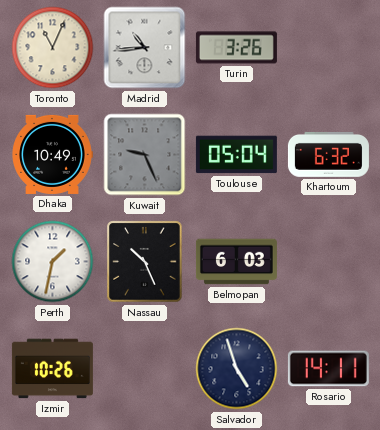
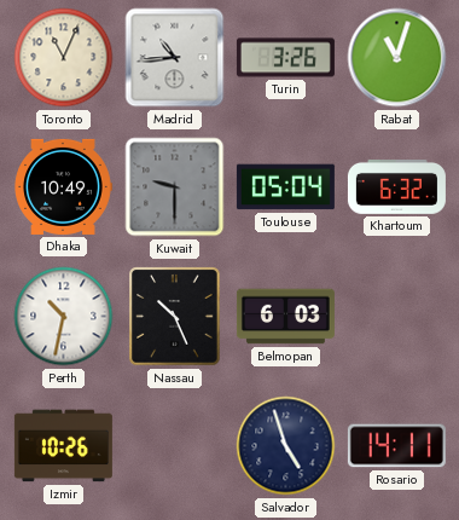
Rabat: none -> 11:03
Kuwait: 9:26 -> 9:30
Perth: 1:32 -> 10:32
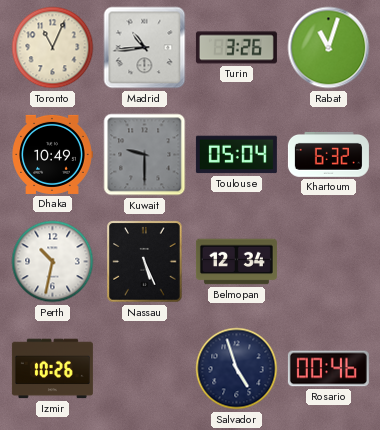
Nassau: 10:26 -> 5:26
Belmopan: 6:03 -> 12:34
Rosario: 14:11 -> 00:46
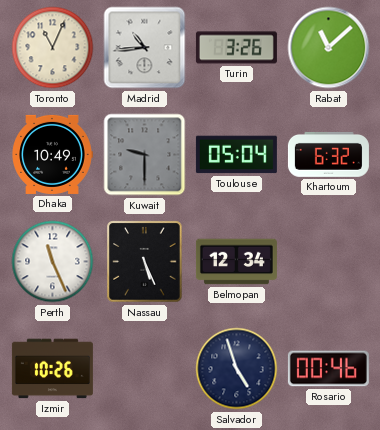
Rabat: 11:03 -> 11:08
Perth: 10:32 -> 11:26
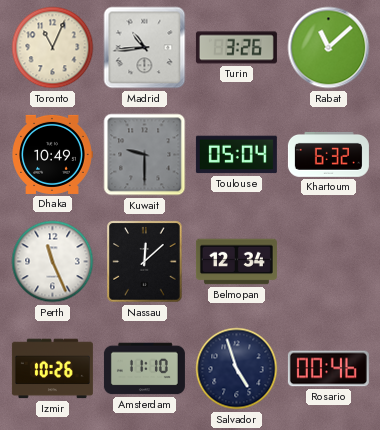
Nassau: 5:26 -> 12:08
Amsterdam: none -> 11:10
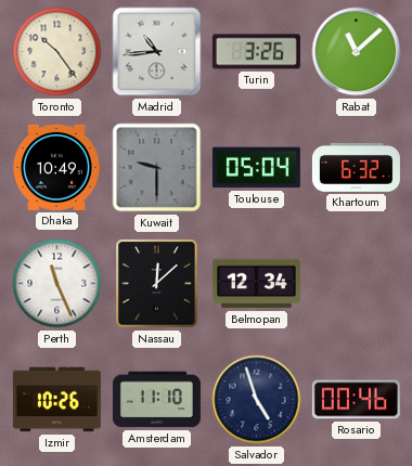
Toronto: 11:04 -> 10:24
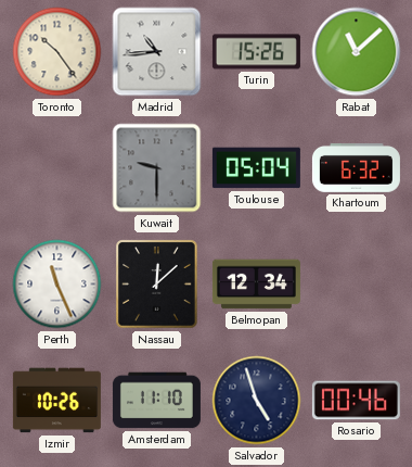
Turin: 3:26 -> 15:26
Dhaka: 10:49 -> none
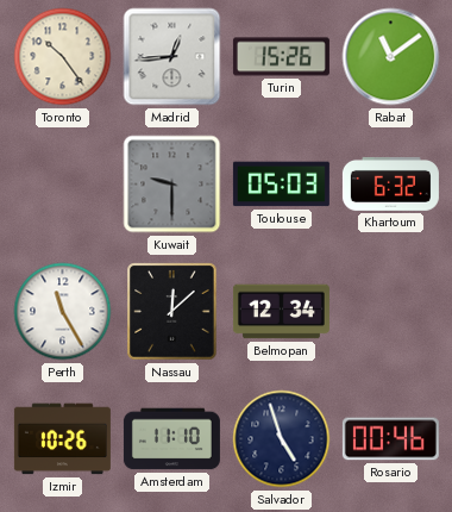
Madrid: 10:44 -> 12:44
Rabat: 11:08 -> 11:09
Toulouse: 05:04 -> 05:03
Perth: 11:26 -> 11:25
